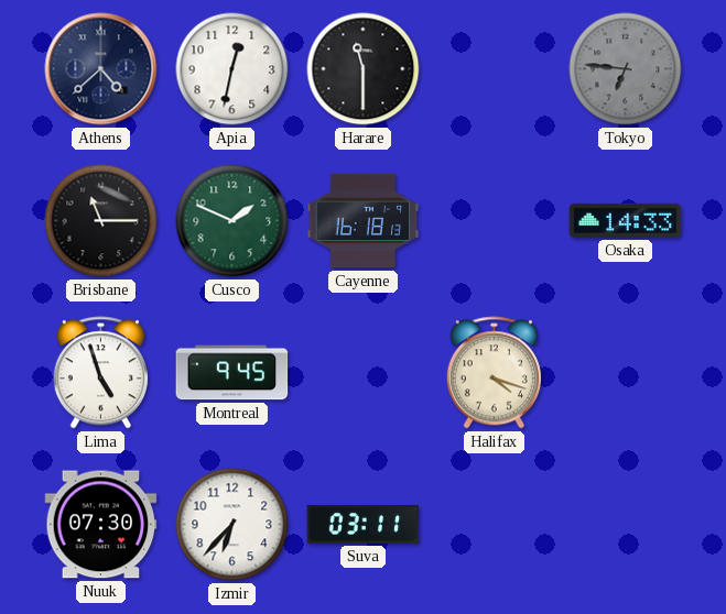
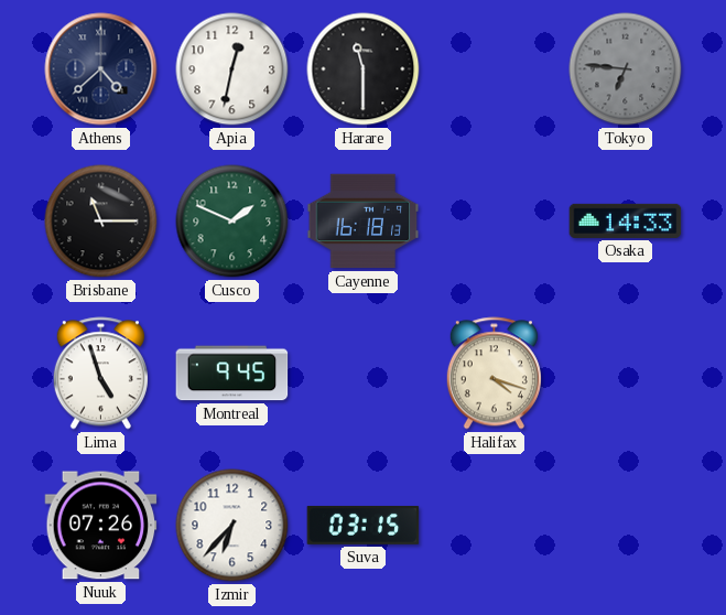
Nuuk: 07:30 -> 07:26
Suva: 03:11 -> 03:15
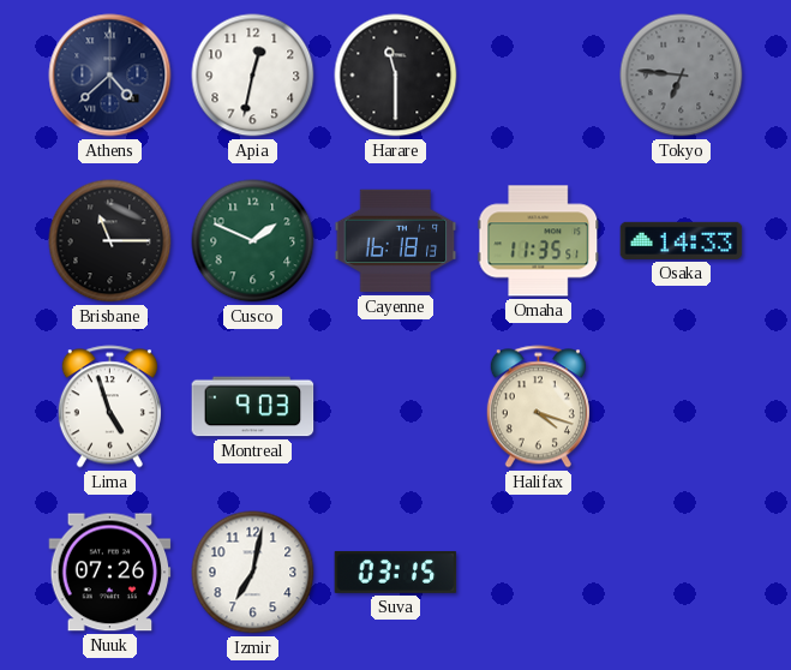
Omaha: none -> 11:35
Montreal: 9:45 -> 9:03
Izmir: 6:37 -> 7:02
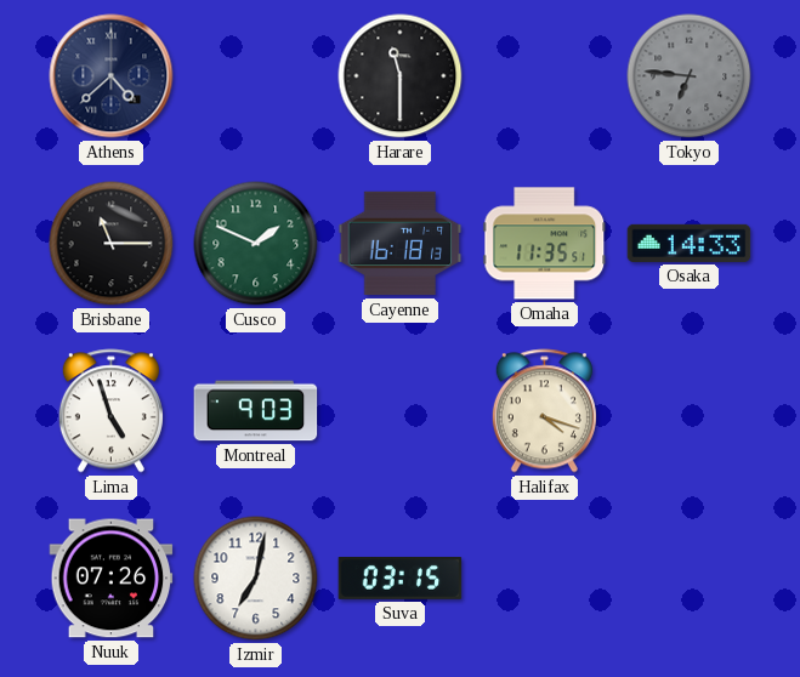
Apia: 12:32 -> none
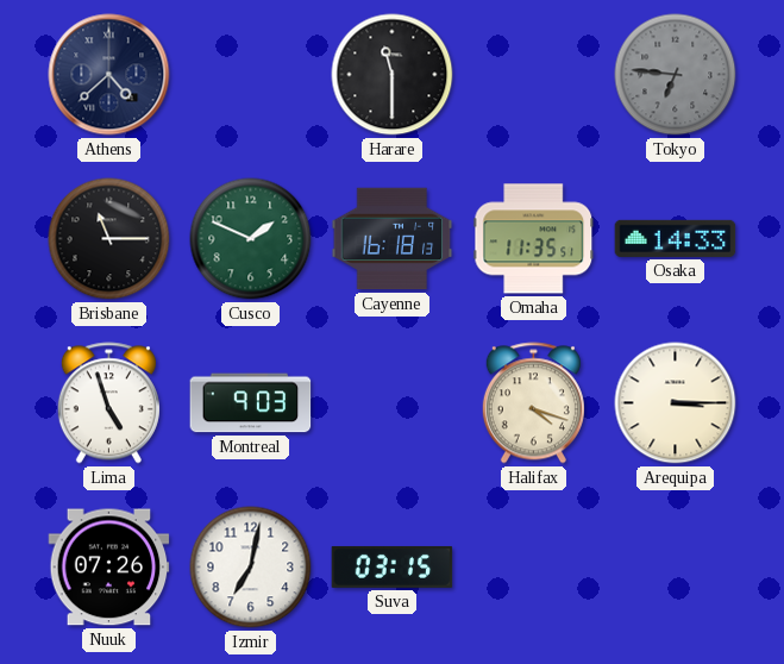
Arequipa: none -> 3:15
